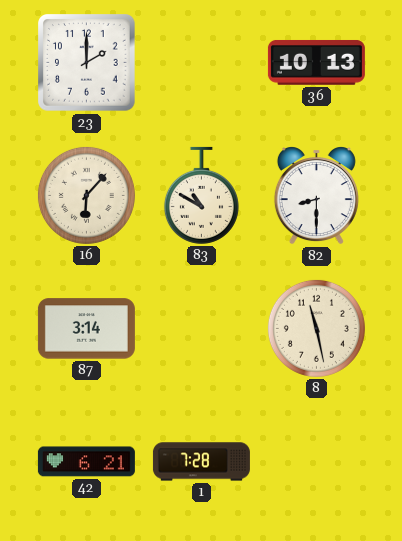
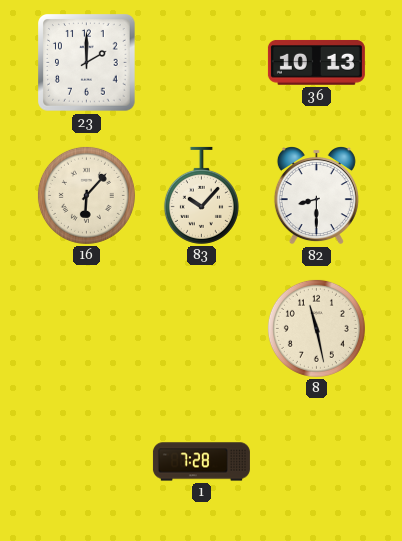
83: 10:50 -> 10:07
87: 3:14 -> none
42: 6:21 -> none
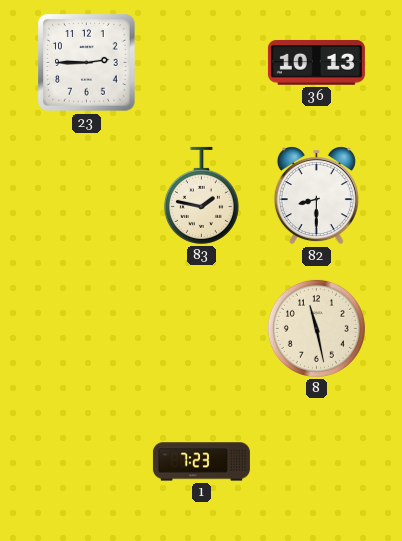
23: 2:00 -> 2:45
16: 6:07 -> none
83: 10:07 -> 1:47
1: 7:28 -> 7:23
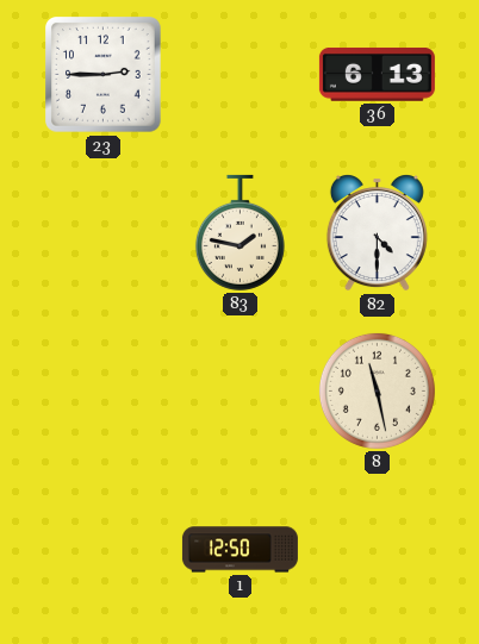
36: 10:13 -> 6:13
82: 8:30 -> 4:30
1: 7:23 -> 12:50
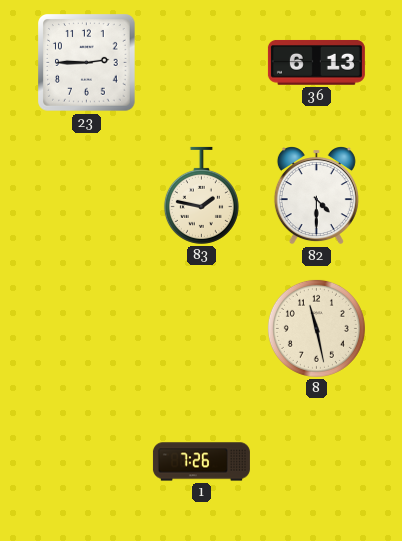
1: 12:50 -> 7:26
